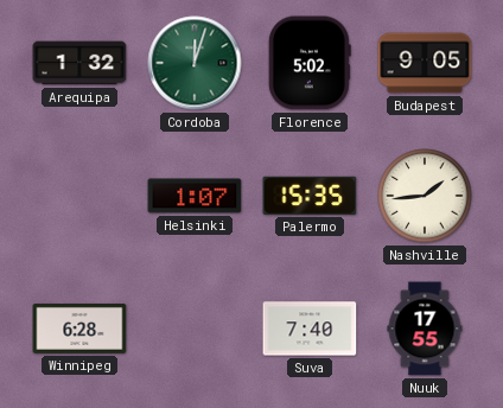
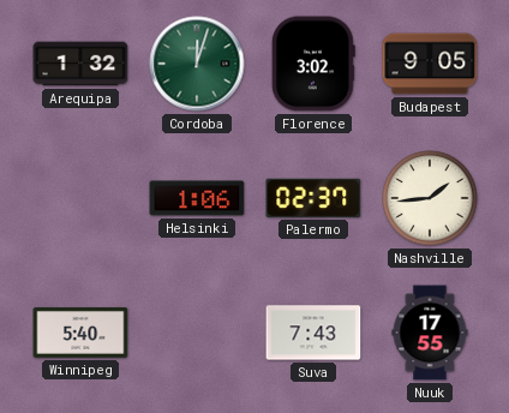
Florence: 5:02 -> 3:02
Helsinki: 1:07 -> 1:06
Palermo: 15:35 -> 02:37
Winnipeg: 6:28 -> 5:40
Suva: 7:40 -> 7:43
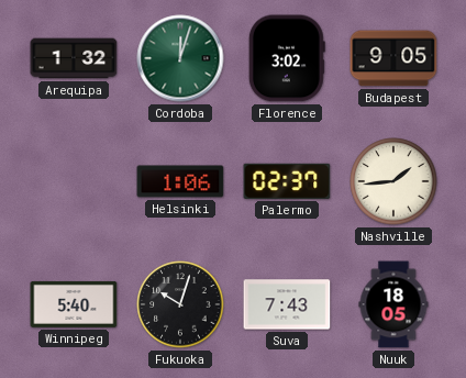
Fukuoka: none -> 10:03
Nuuk: 17:55 -> 18:05
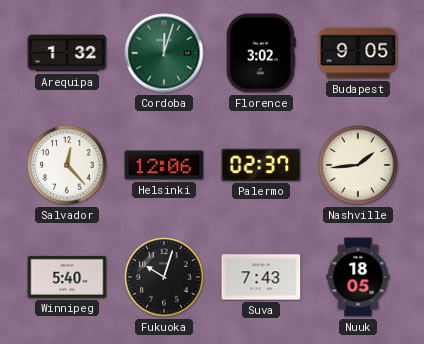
Salvador: none -> 12:23
Helsinki: 1:06 -> 12:06
